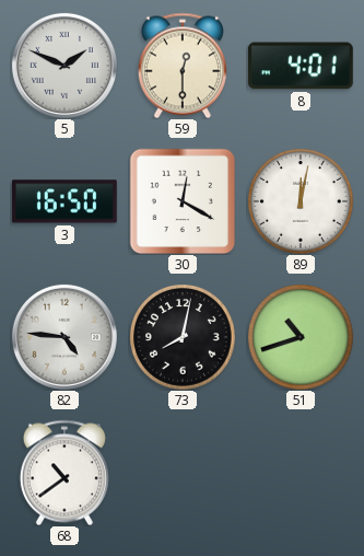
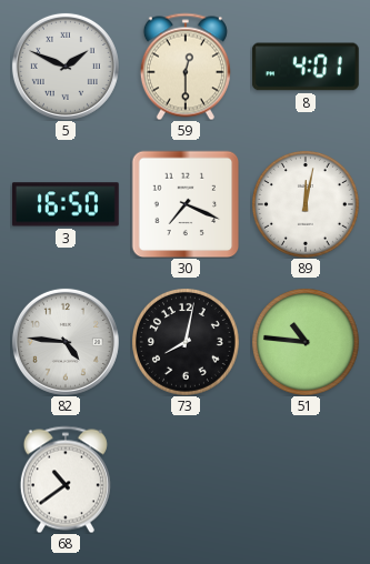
30: 12:20 -> 7:19
51: 10:42 -> 10:46
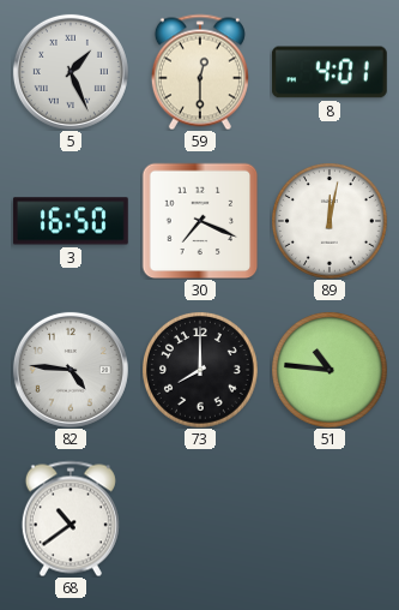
5: 1:49 -> 1:26
73: 8:02 -> 8:00
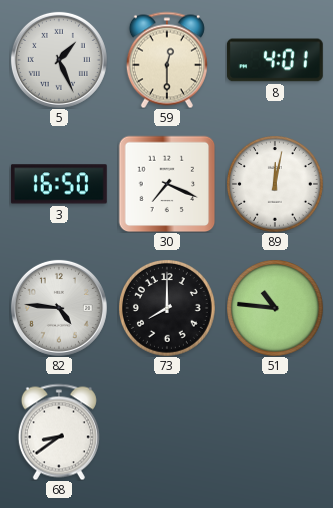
68: 10:39 -> 8:39
